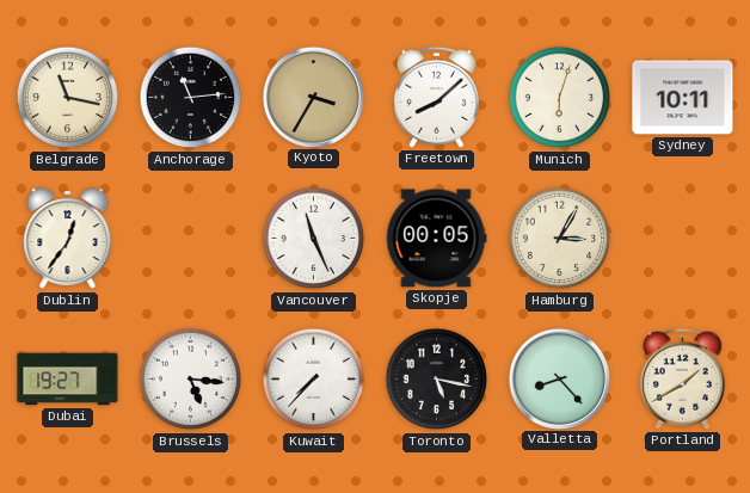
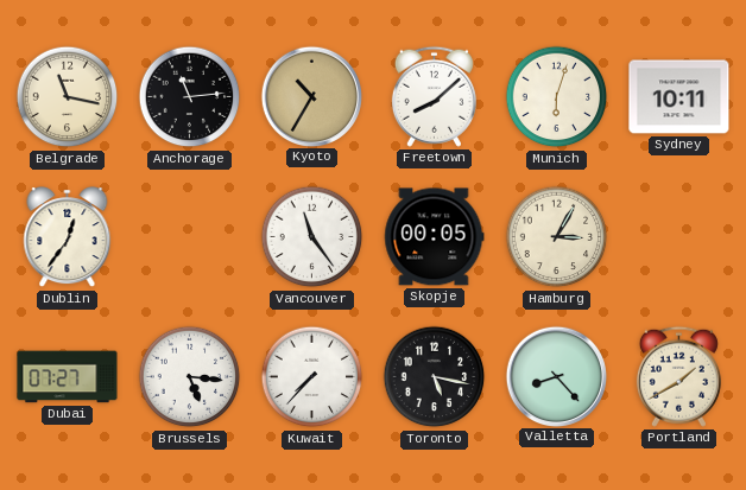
Kyoto: 3:35 -> 10:35
Vancouver: 11:26 -> 11:24
Dubai: 19:27 -> 07:27
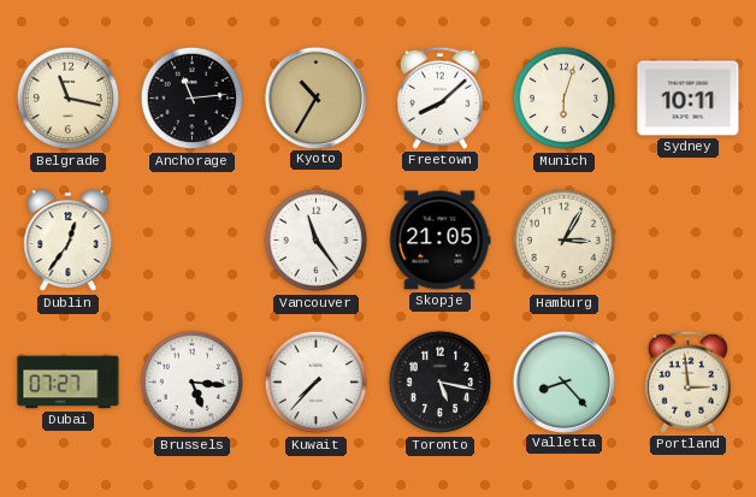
Skopje: 00:05 -> 21:05
Portland: 1:40 -> 2:59
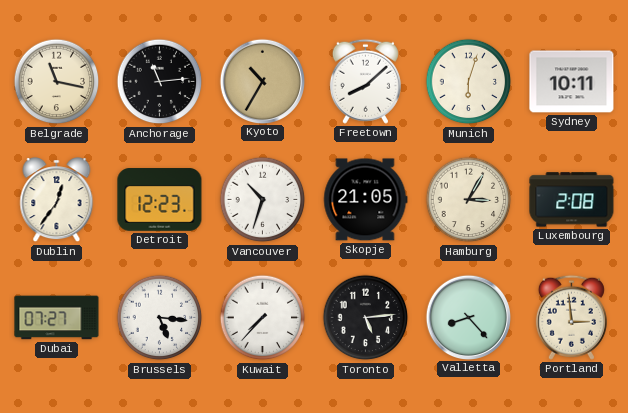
Detroit: none -> 12:23
Vancouver: 11:24 -> 10:33
Luxembourg: none -> 2:08
Toronto: 5:17 -> 5:14
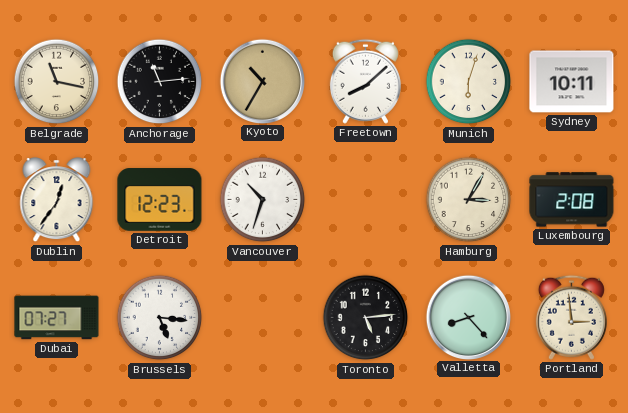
Skopje: 21:05 -> none
Kuwait: 7:37 -> none
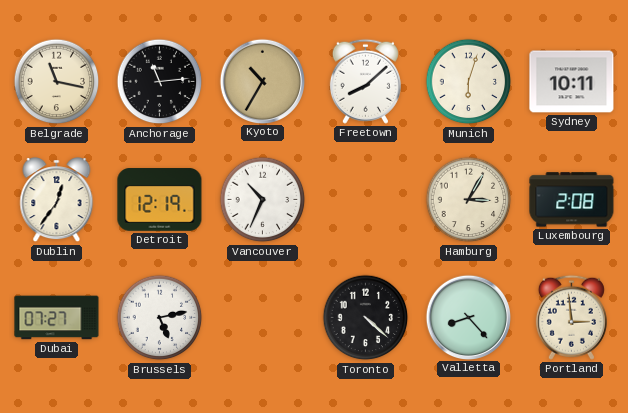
Detroit: 12:23 -> 12:19
Vancouver: 10:33 -> 10:34
Brussels: 5:16 -> 5:13
Toronto: 5:14 -> 4:22
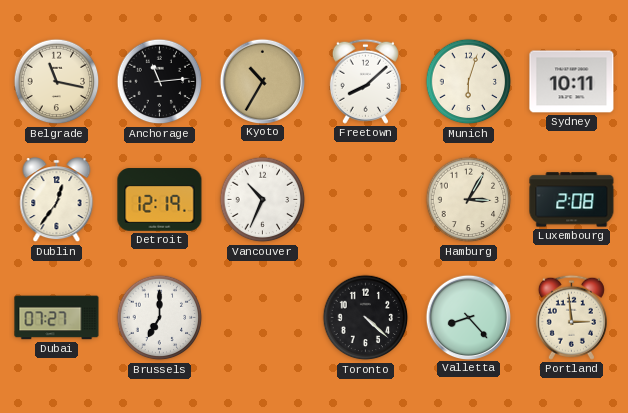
Brussels: 5:13 -> 7:00
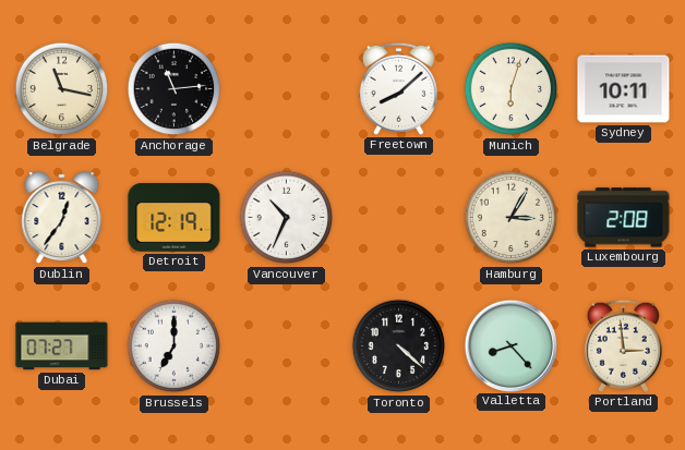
Kyoto: 10:35 -> none
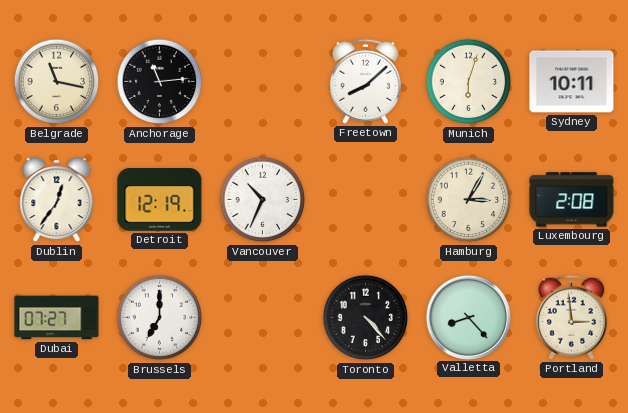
Toronto: 4:22 -> 4:23
